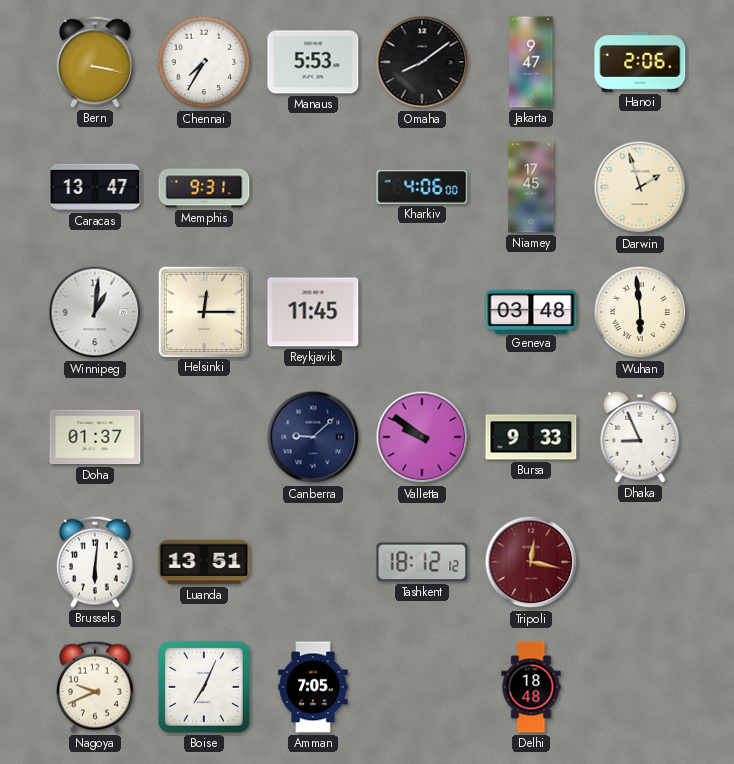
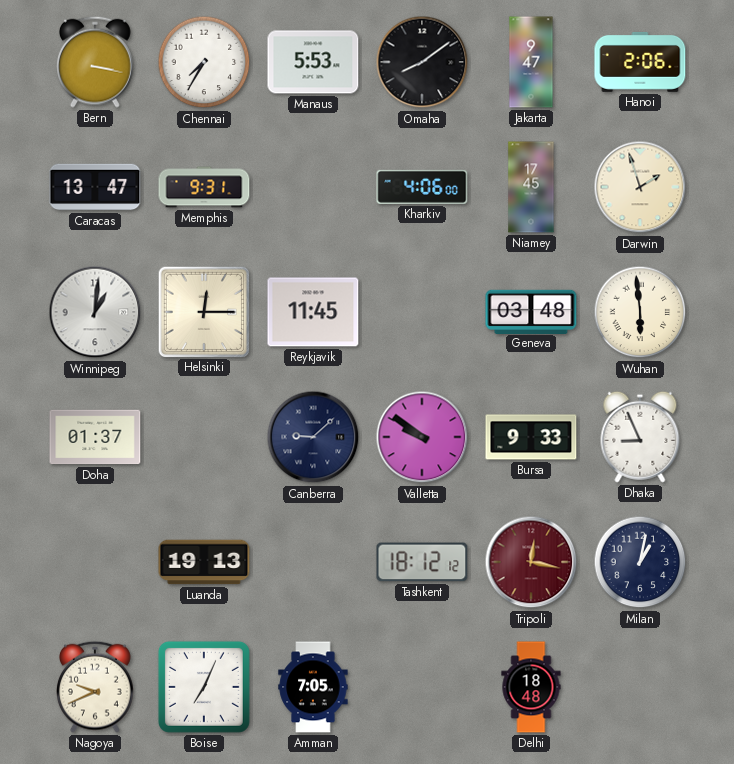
Brussels: 6:01 -> none
Luanda: 13:51 -> 19:13
Milan: none -> 1:02
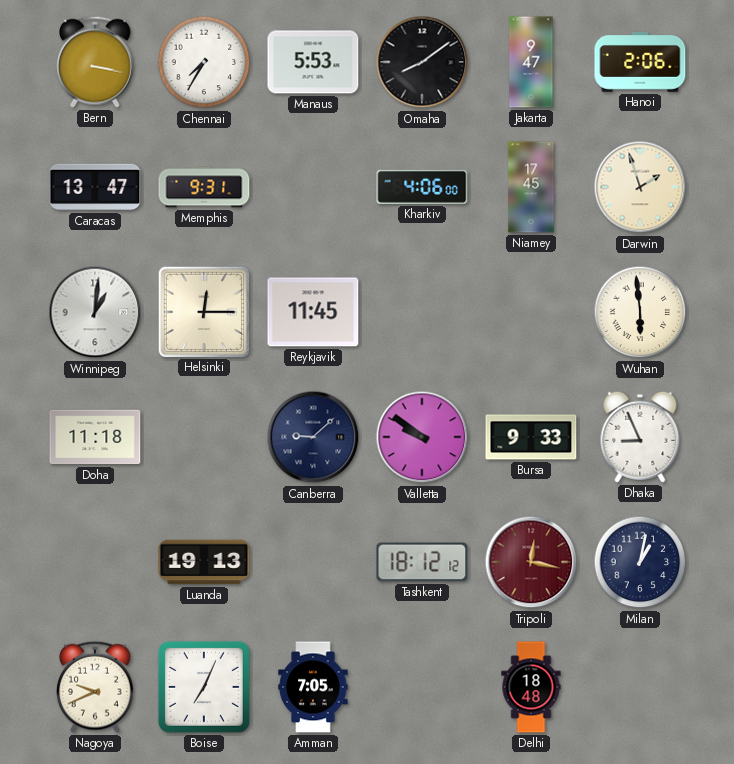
Geneva: 03:48 -> none
Doha: 01:37 -> 11:18
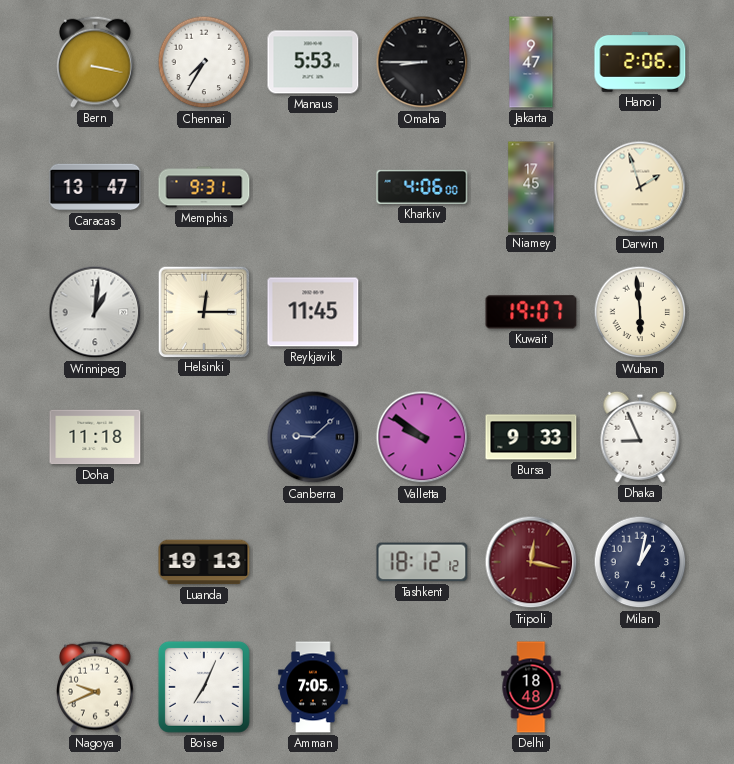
Omaha: 8:09 -> 8:45
Kuwait: none -> 19:07
